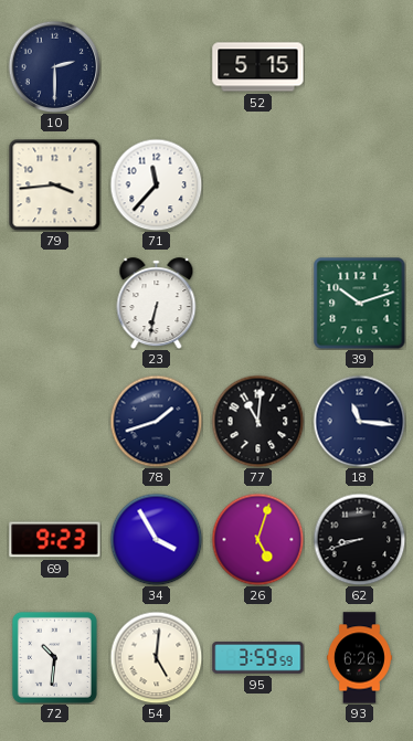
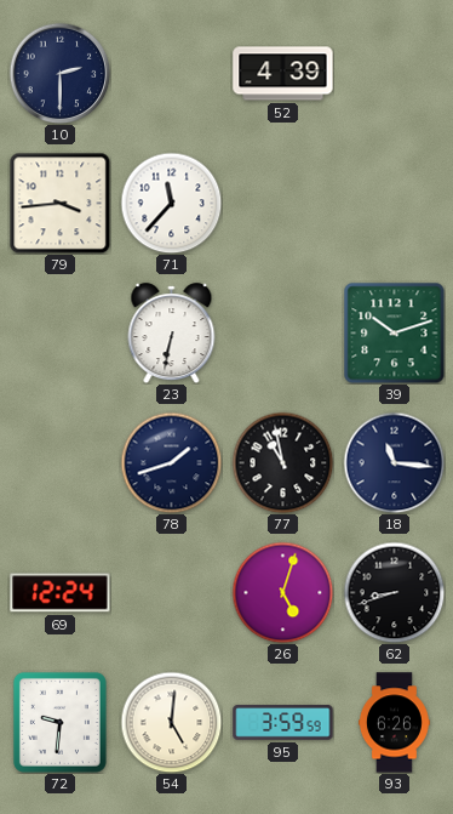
52: 5:15 -> 4:39
77: 11:01 -> 10:58
69: 9:23 -> 12:24
34: 3:55 -> none
72: 10:31 -> 9:31
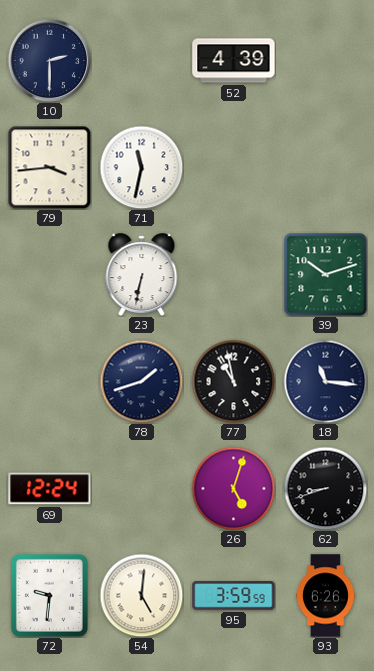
71: 11:37 -> 11:32
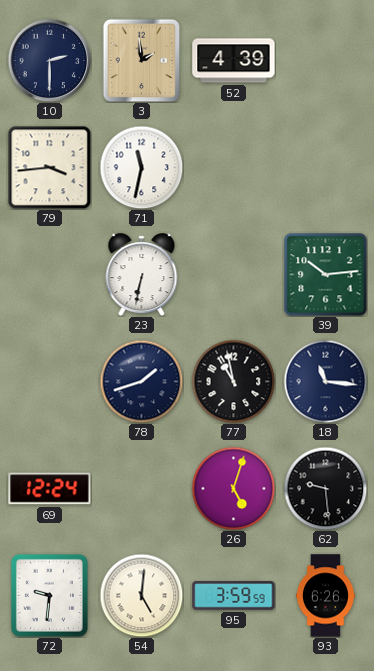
3: none -> 1:59
39: 10:12 -> 10:14
62: 8:42 -> 9:29
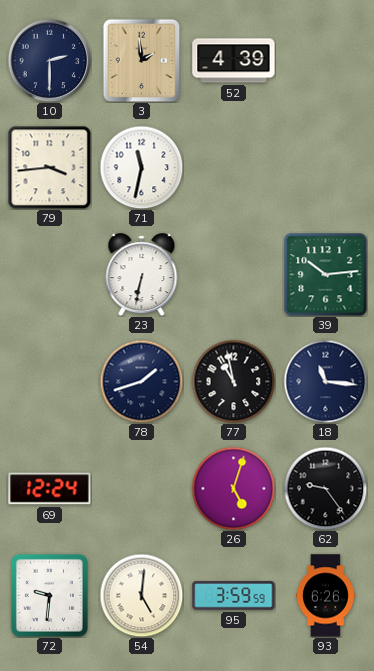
62: 9:29 -> 9:24
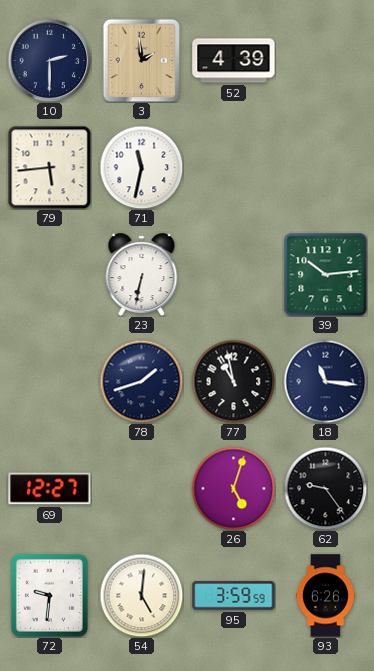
79: 3:44 -> 5:44
69: 12:24 -> 12:27
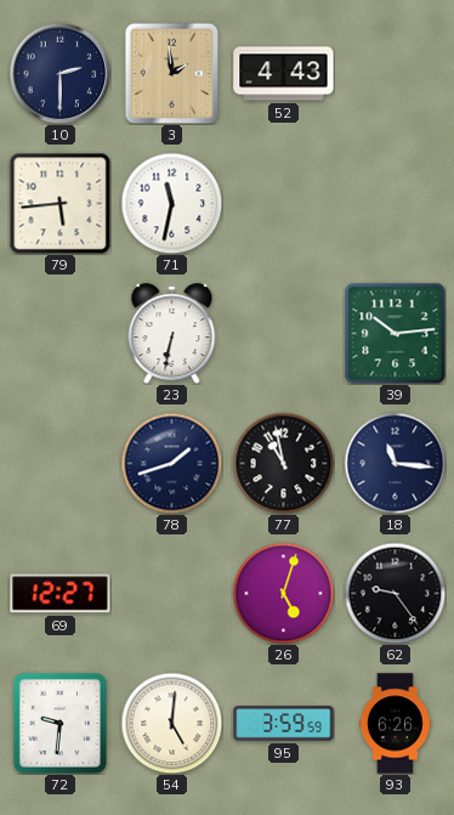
52: 4:39 -> 4:43
